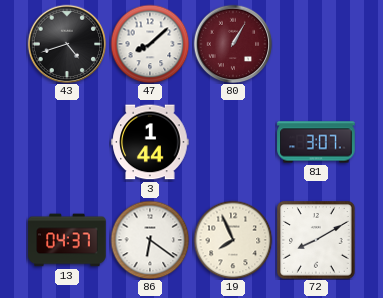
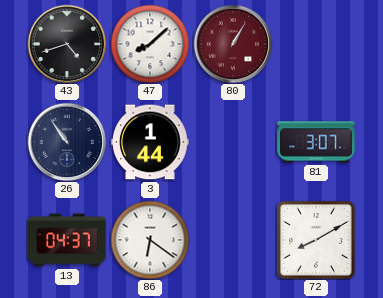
26: none -> 10:54
19: 7:56 -> none
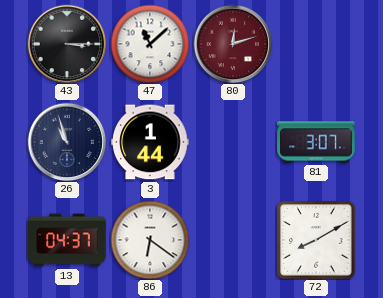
43: 4:42 -> 3:15
47: 8:08 -> 11:08
80: 1:05 -> 12:12
26: 10:54 -> 10:57
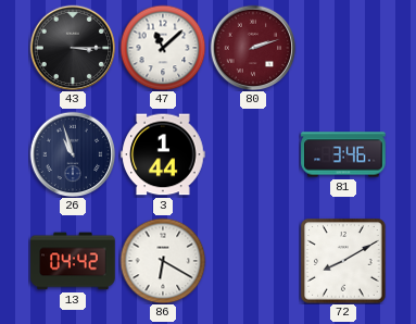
80: 12:12 -> 2:12
81: 3:07 -> 3:46
13: 04:37 -> 04:42
86: 6:21 -> 6:20
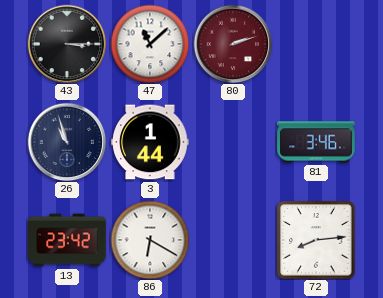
13: 04:42 -> 23:42
72: 8:10 -> 8:14
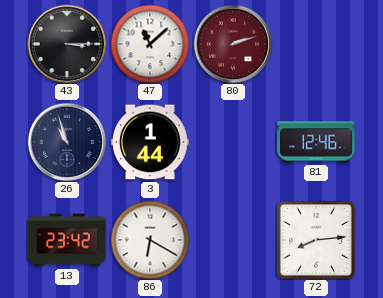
81: 3:46 -> 12:46
